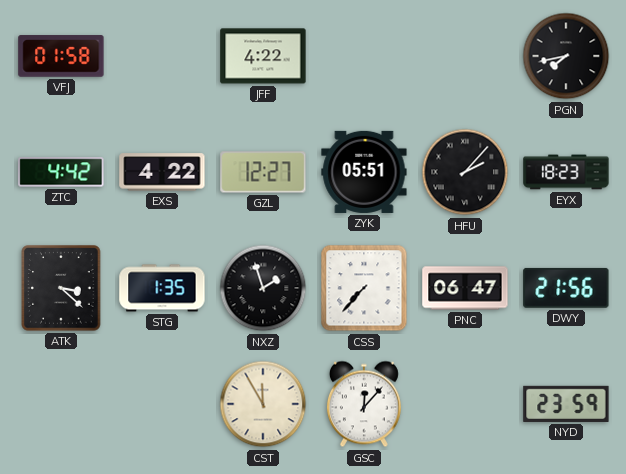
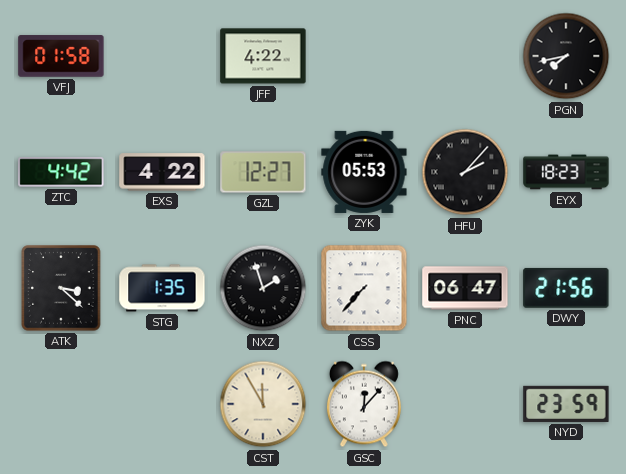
ZYK: 05:51 -> 05:53
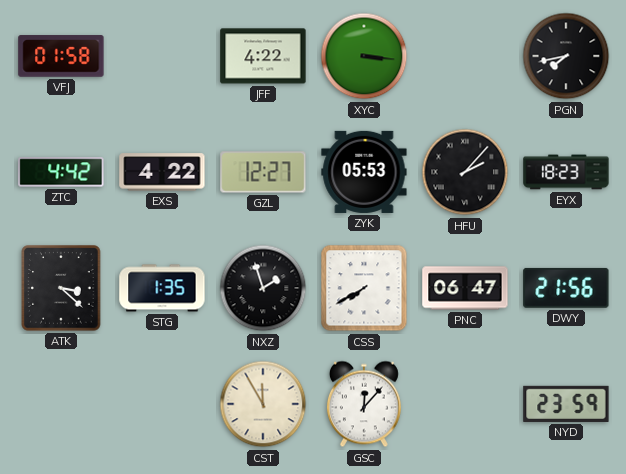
XYC: none -> 3:16
CSS: 7:37 -> 7:40
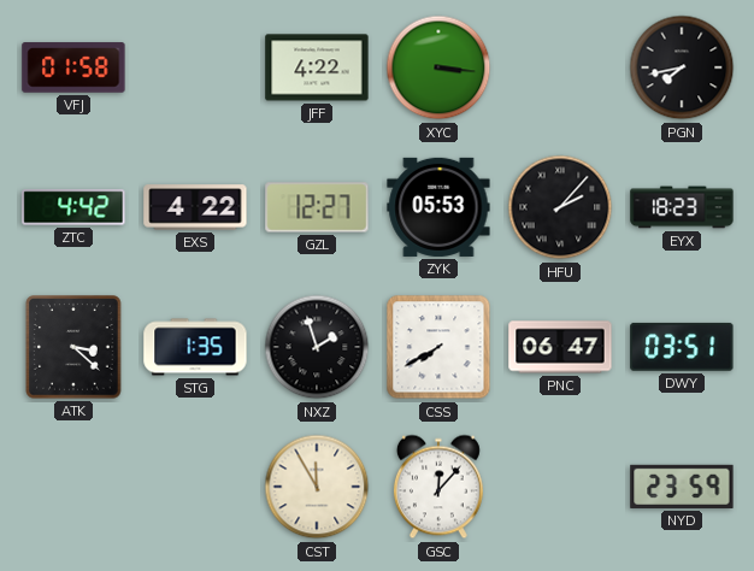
DWY: 21:56 -> 03:51
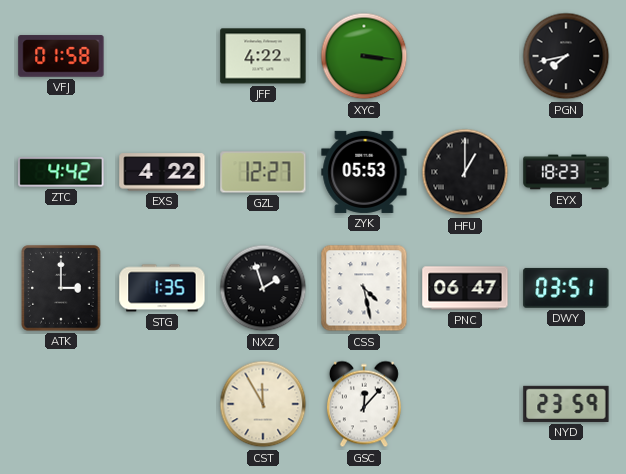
HFU: 2:07 -> 1:00
ATK: 3:22 -> 3:00
CSS: 7:40 -> 4:28
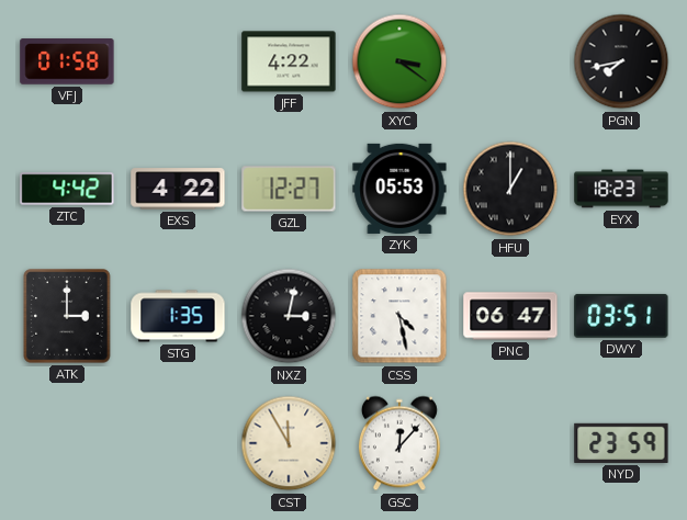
XYC: 3:16 -> 3:21
NXZ: 1:57 -> 3:02
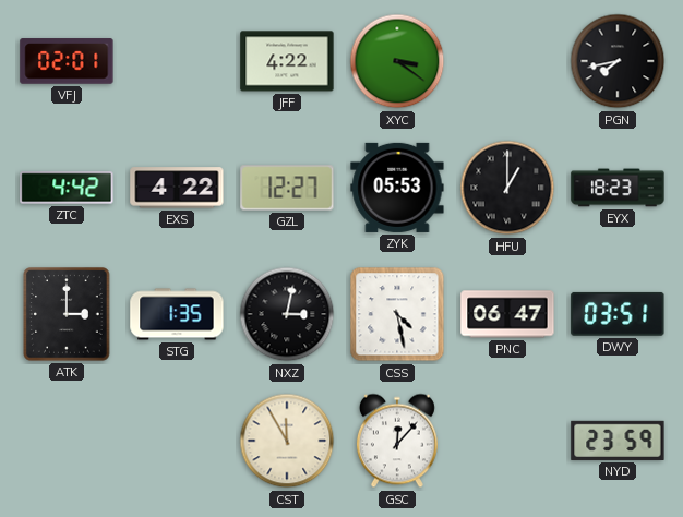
VFJ: 01:58 -> 02:01
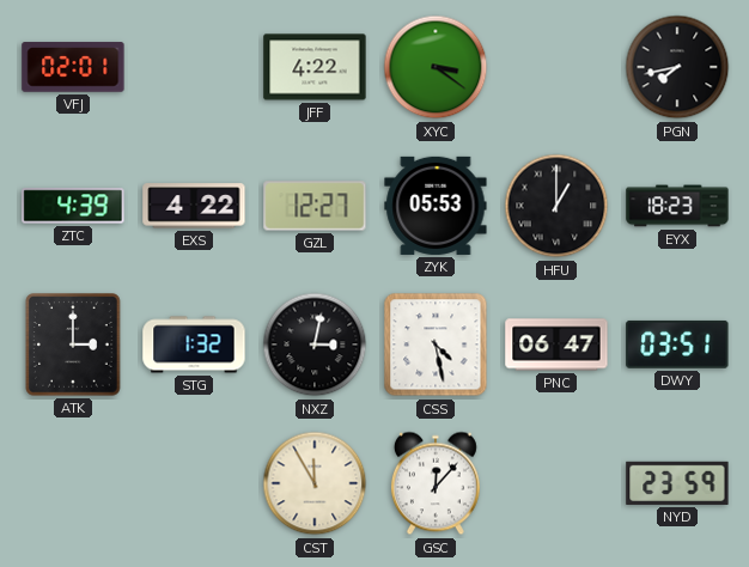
ZTC: 4:42 -> 4:39
STG: 1:35 -> 1:32
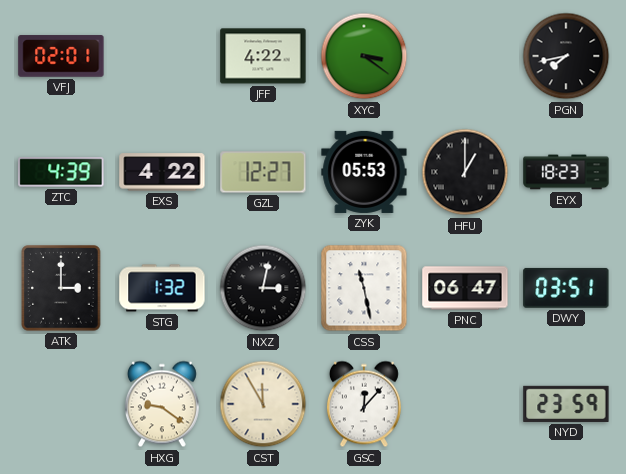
CSS: 4:28 -> 11:28
HXG: none -> 9:21
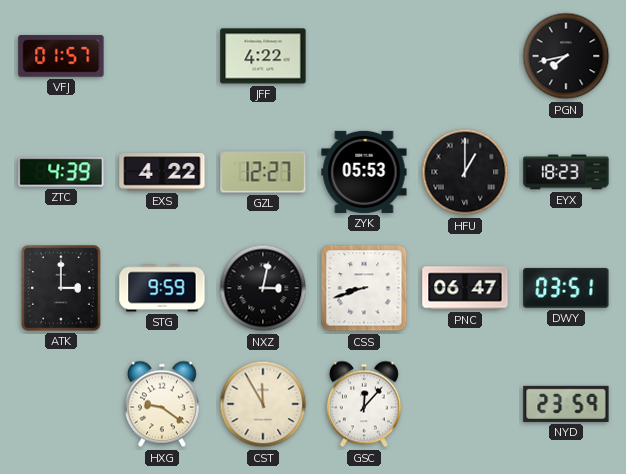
VFJ: 02:01 -> 01:57
XYC: 3:21 -> none
STG: 1:32 -> 9:59
CSS: 11:28 -> 8:42
